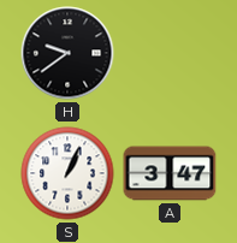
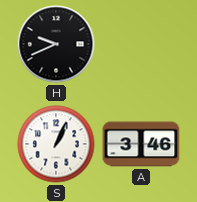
H: 9:39 -> 9:41
A: 3:47 -> 3:46
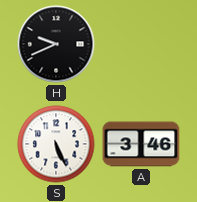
S: 1:04 -> 5:26
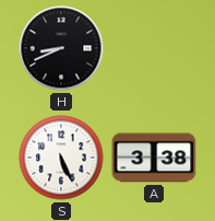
H: 9:41 -> 8:41
A: 3:46 -> 3:38
